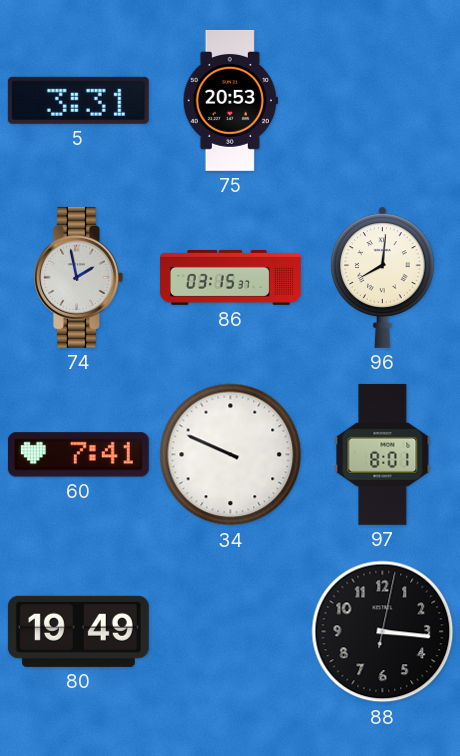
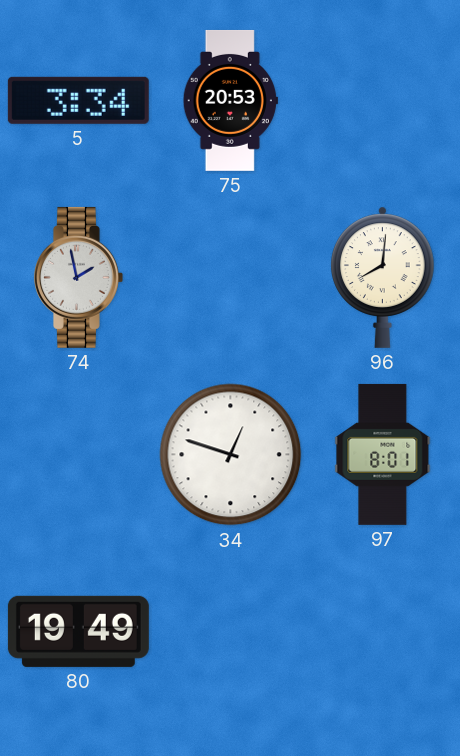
5: 3:31 -> 3:34
86: 03:15 -> none
60: 7:41 -> none
34: 9:49 -> 12:48
88: 3:16 -> none
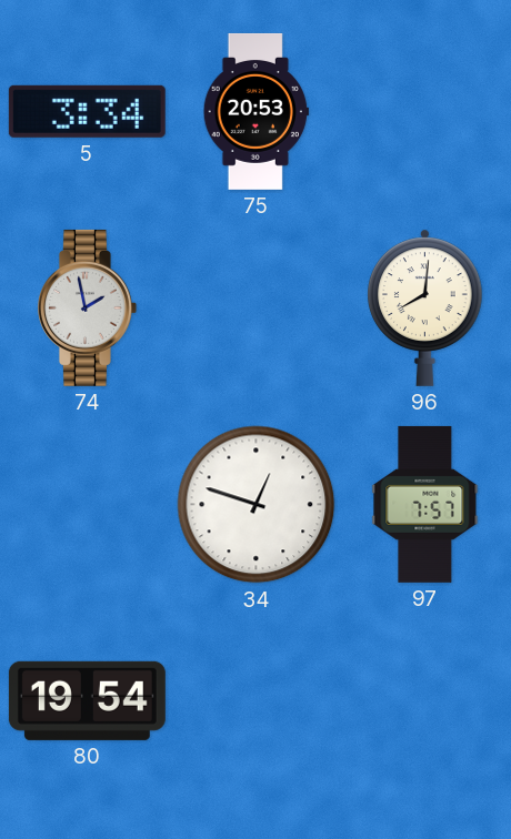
97: 8:01 -> 7:57
80: 19:49 -> 19:54
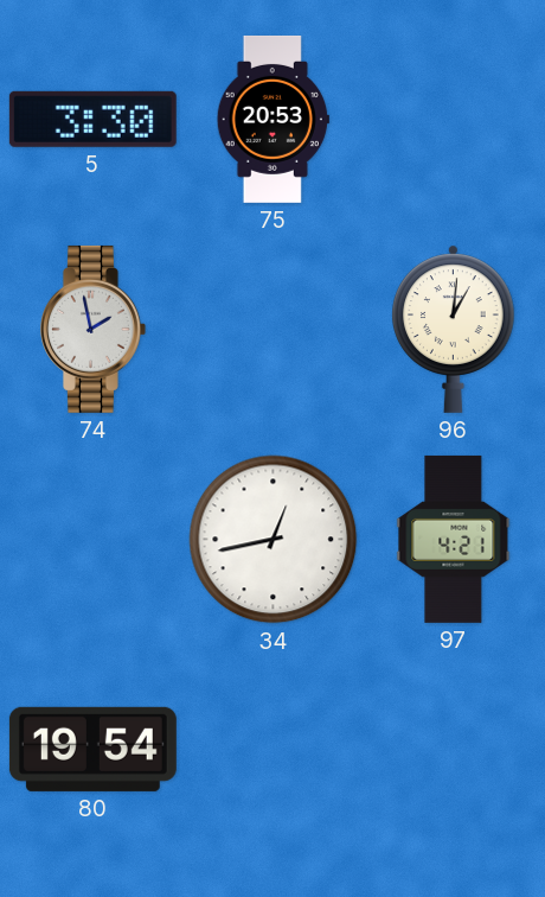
5: 3:34 -> 3:30
96: 8:01 -> 1:01
34: 12:48 -> 12:43
97: 7:57 -> 4:21
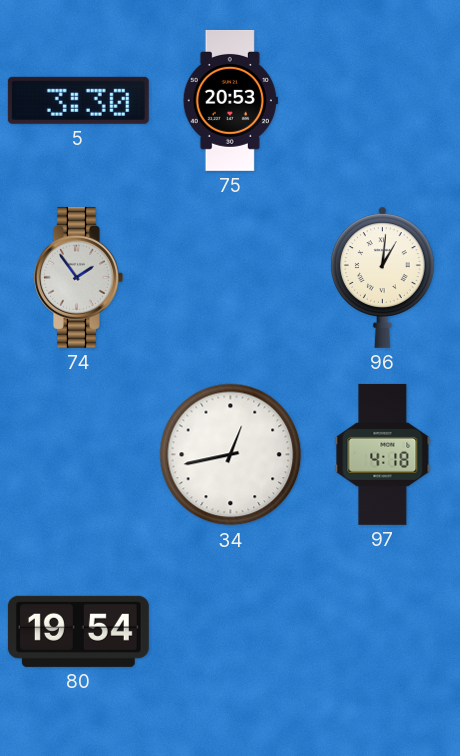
74: 1:58 -> 1:54
97: 4:21 -> 4:18
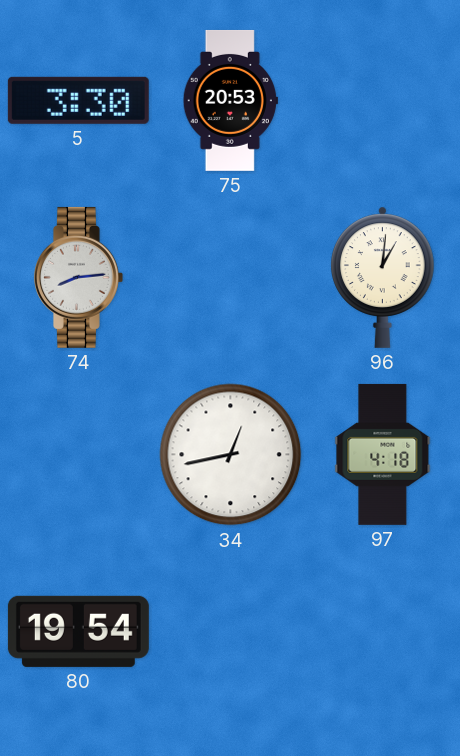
74: 1:54 -> 8:14
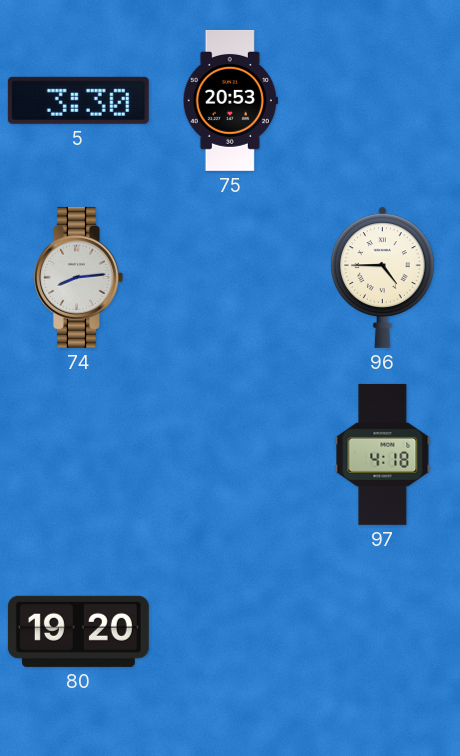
96: 1:01 -> 4:45
34: 12:43 -> none
80: 19:54 -> 19:20
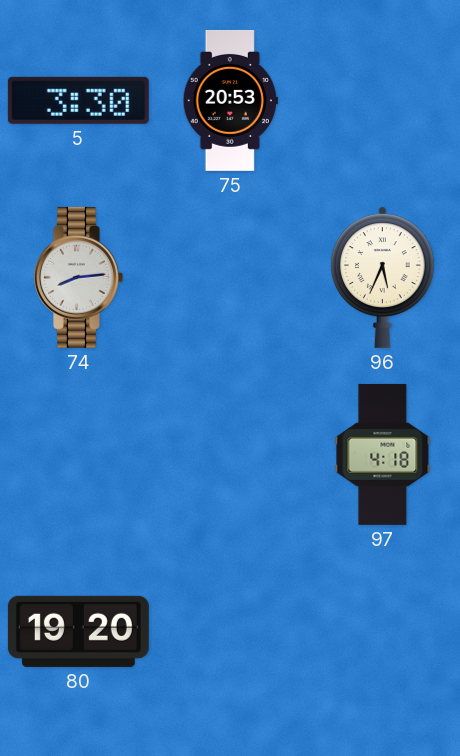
96: 4:45 -> 5:34
